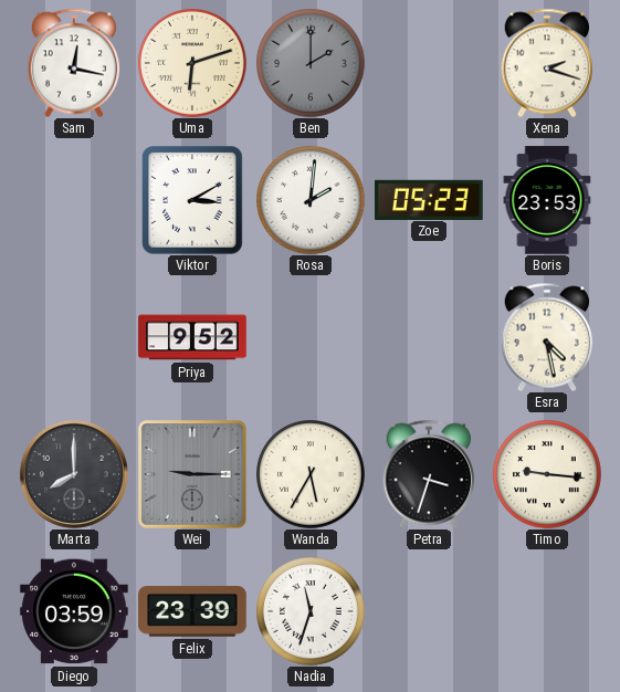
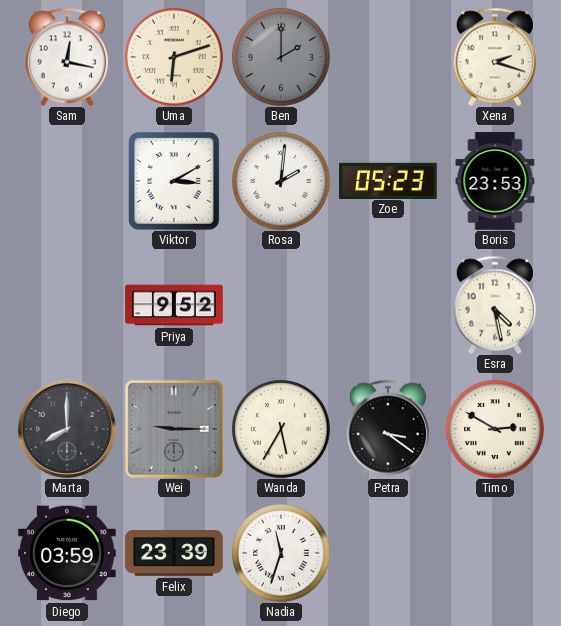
Petra: 3:33 -> 3:21
Timo: 9:16 -> 2:50
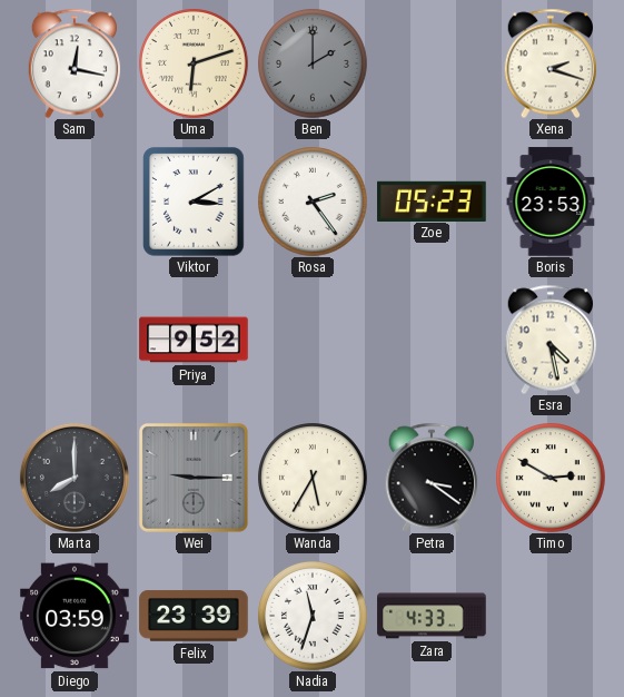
Rosa: 2:01 -> 2:24
Zara: none -> 4:33
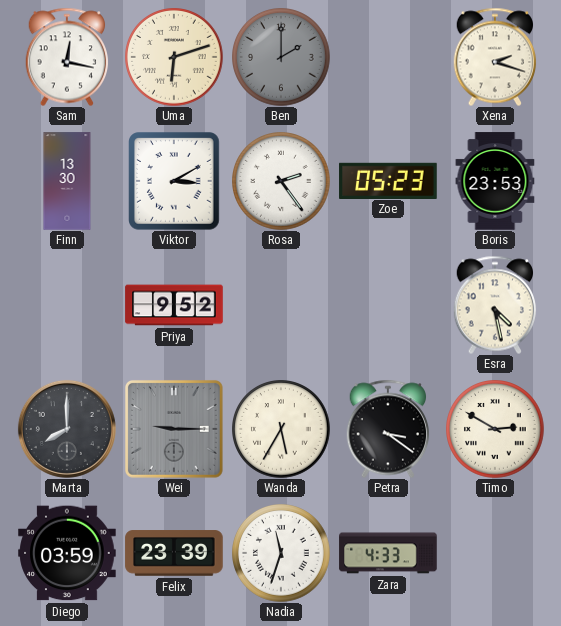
Finn: none -> 13:30
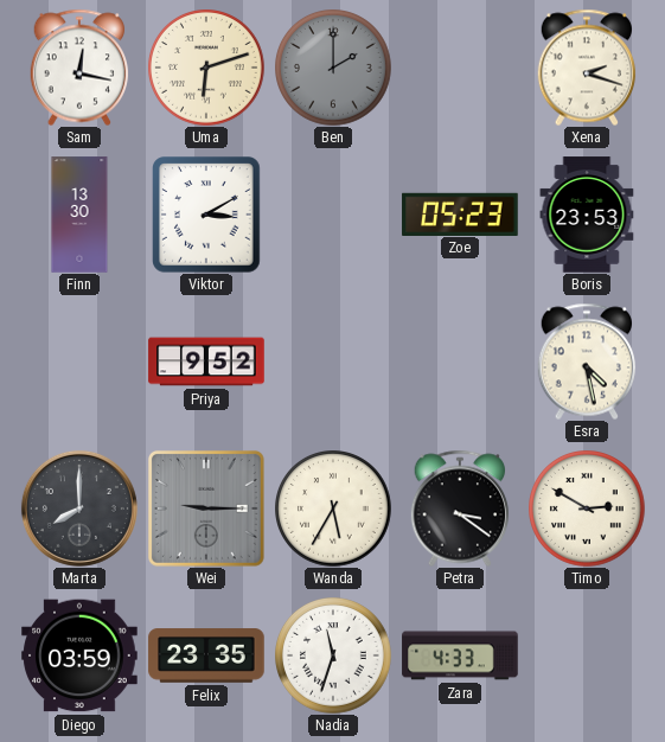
Rosa: 2:24 -> none
Felix: 23:39 -> 23:35
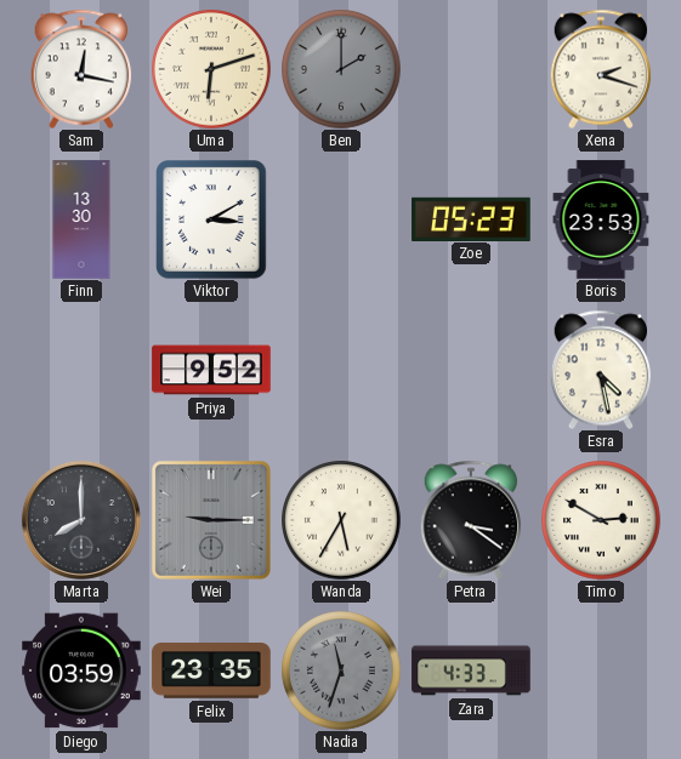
Nadia dial: white -> grey
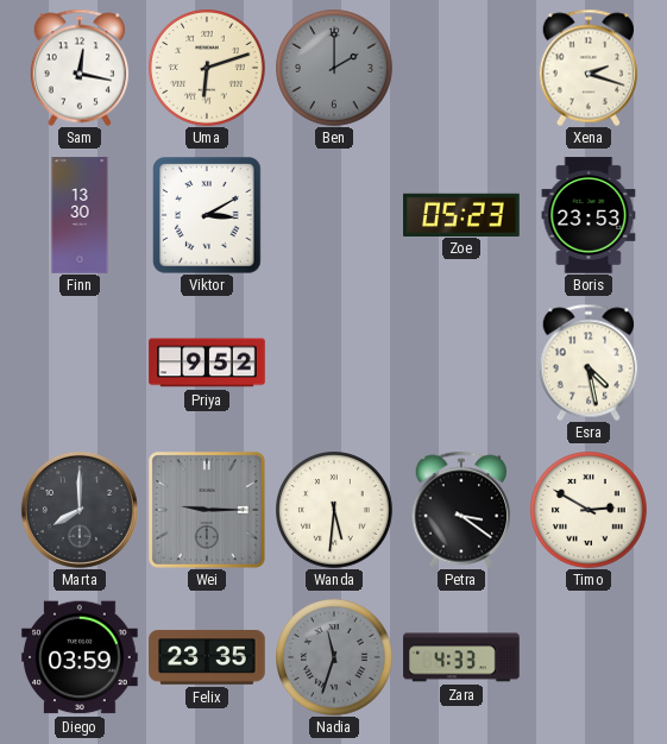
Wanda: 5:35 -> 5:31
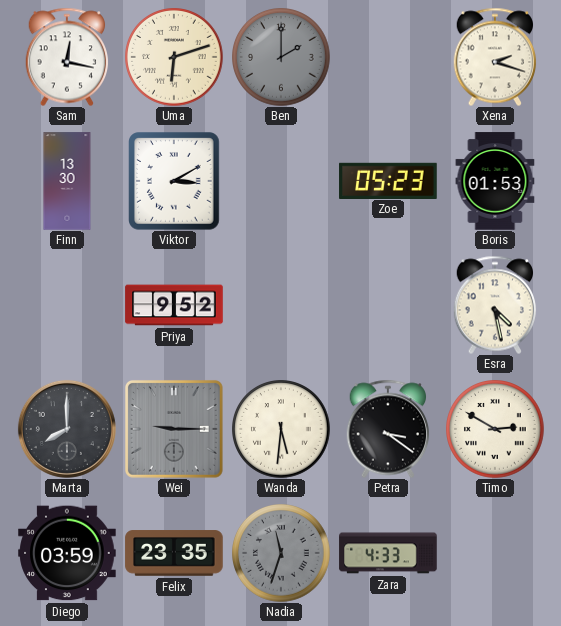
Boris: 23:53 -> 01:53
